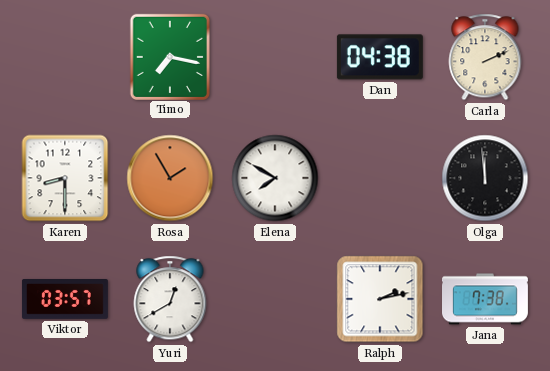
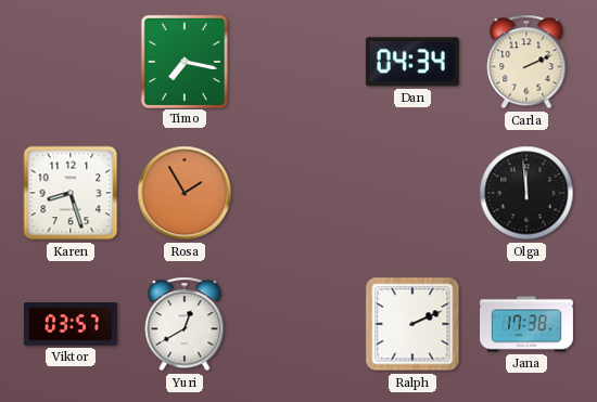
Dan: 04:38 -> 04:34
Karen: 8:30 -> 8:27
Elena: 7:50 -> none
Ralph: 2:13 -> 2:11
Jana: 7:38 -> 17:38
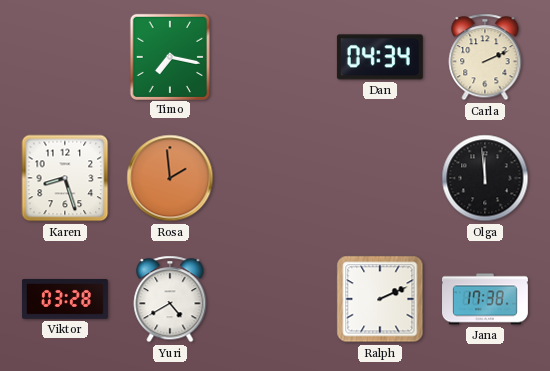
Rosa: 1:55 -> 1:59
Viktor: 03:57 -> 03:28
Yuri: 12:40 -> 4:40
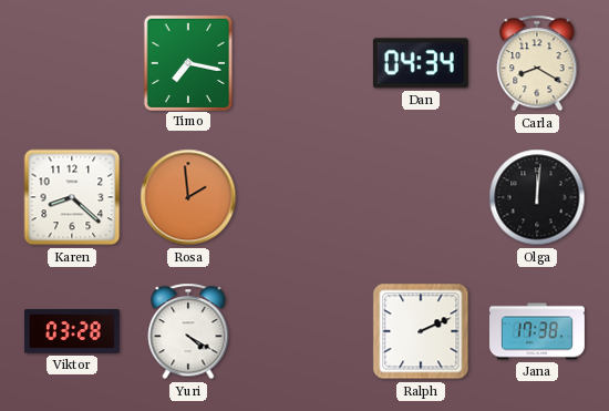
Carla: 2:11 -> 8:20
Karen: 8:27 -> 8:22
Olga: 11:59 -> 12:01
Yuri: 4:40 -> 4:20
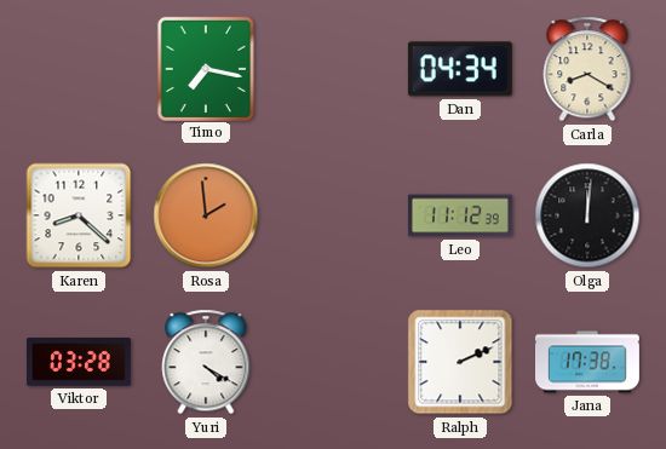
Leo: none -> 11:12
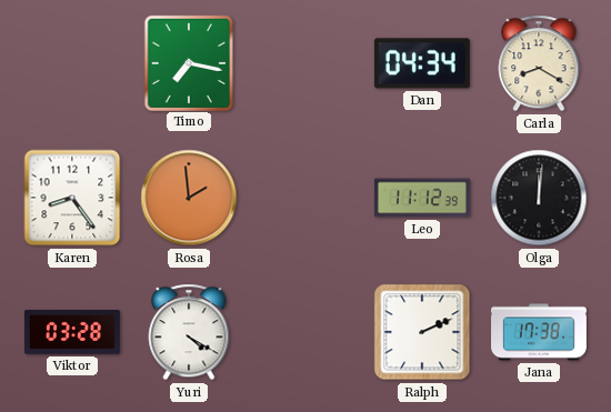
Karen: 8:22 -> 8:24
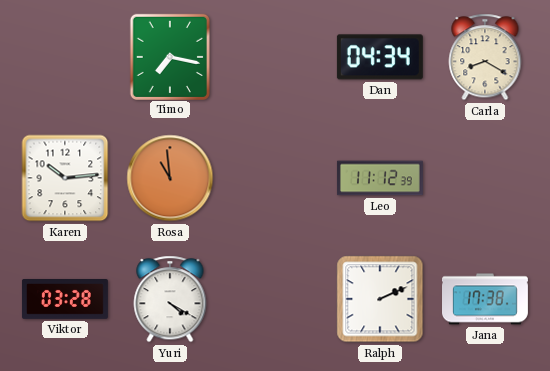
Karen: 8:24 -> 10:14
Rosa: 1:59 -> 10:59
Olga: 12:01 -> none
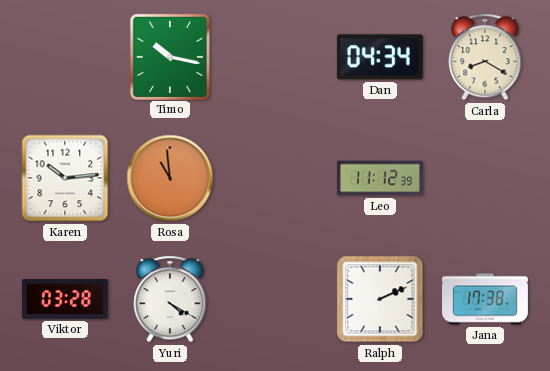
Timo: 7:17 -> 10:17
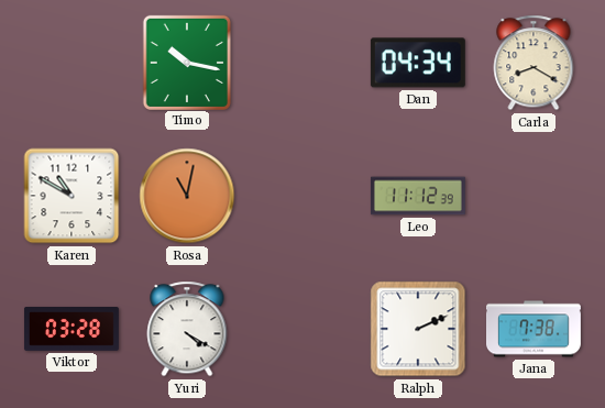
Karen: 10:14 -> 10:50
Rosa: 10:59 -> 11:02
Jana: 17:38 -> 7:38
